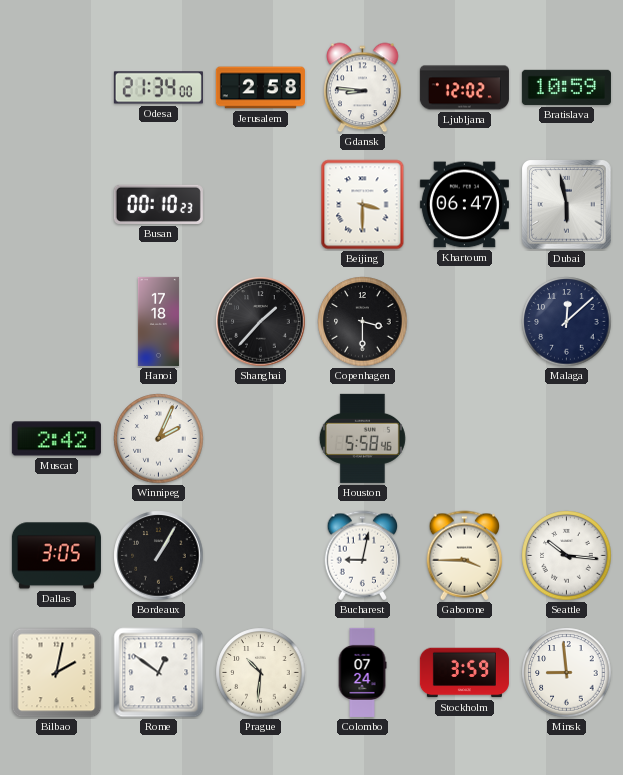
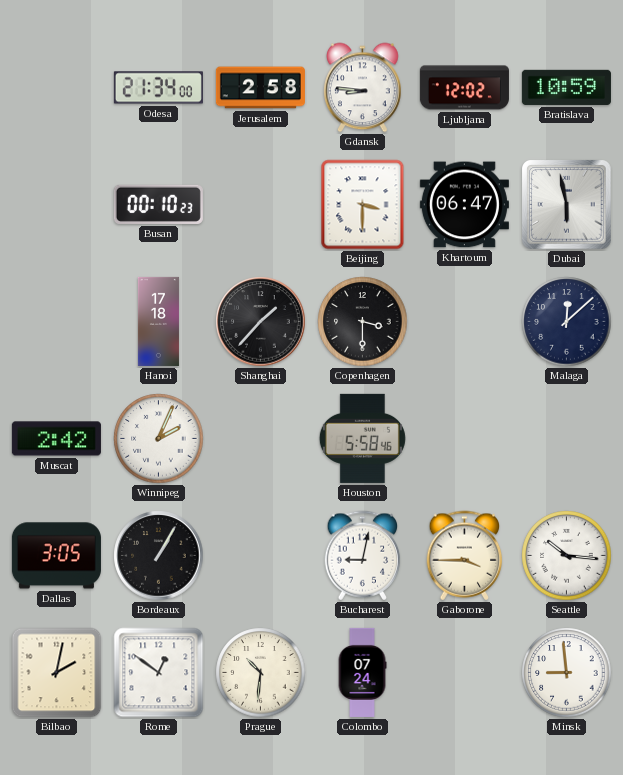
Stockholm: 3:59 -> none
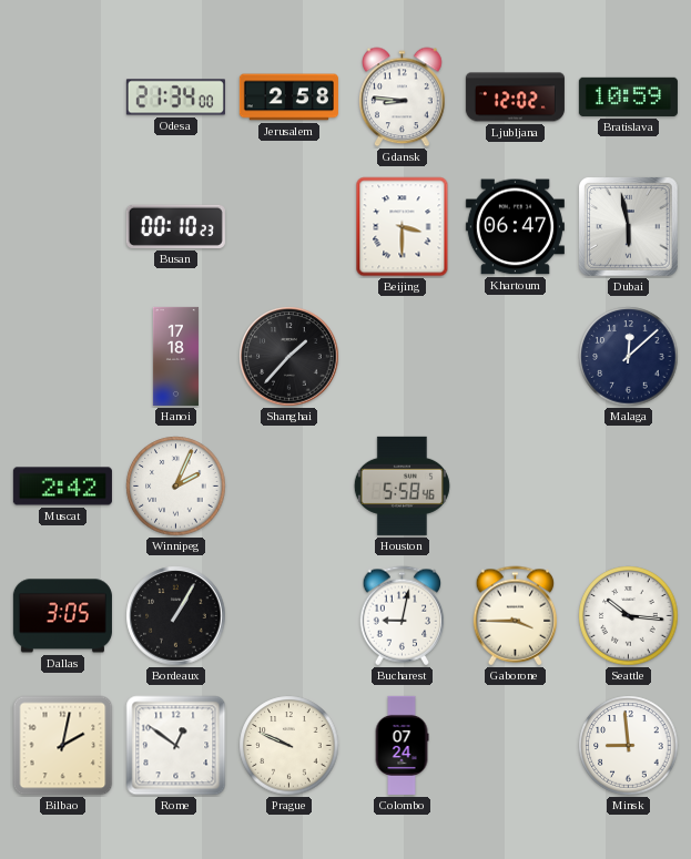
Copenhagen: 3:30 -> none
Prague: 10:31 -> 9:49
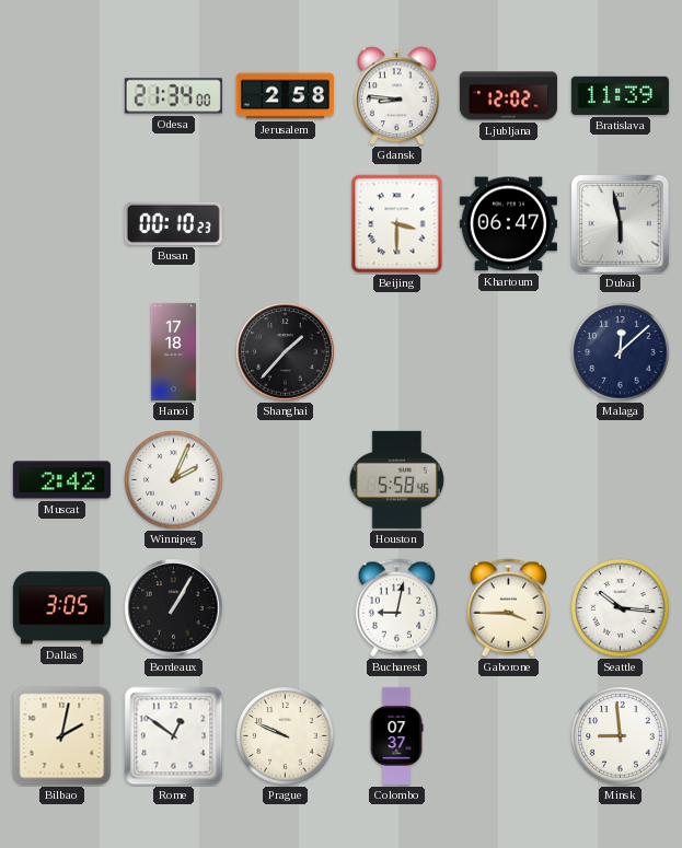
Bratislava: 10:59 -> 11:39
Colombo: 07:24 -> 07:37
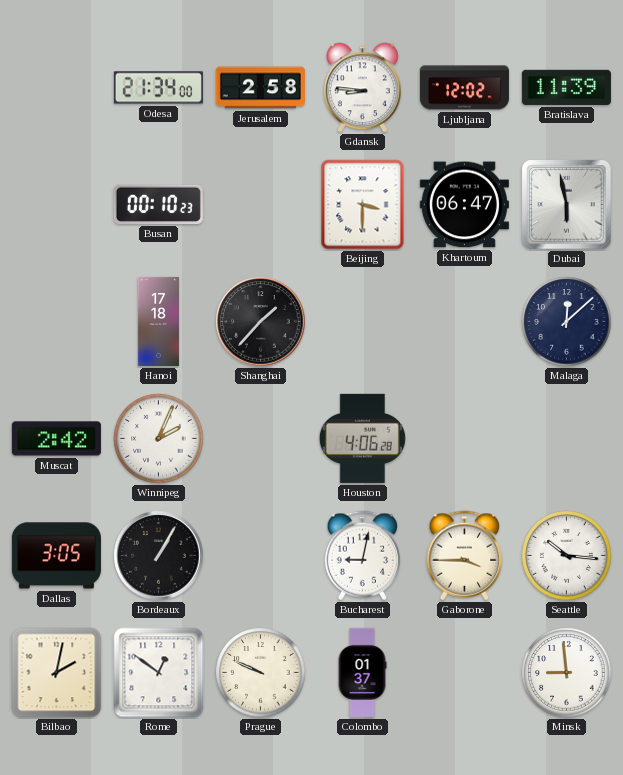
Houston: 5:58 -> 4:06
Colombo: 07:37 -> 01:37
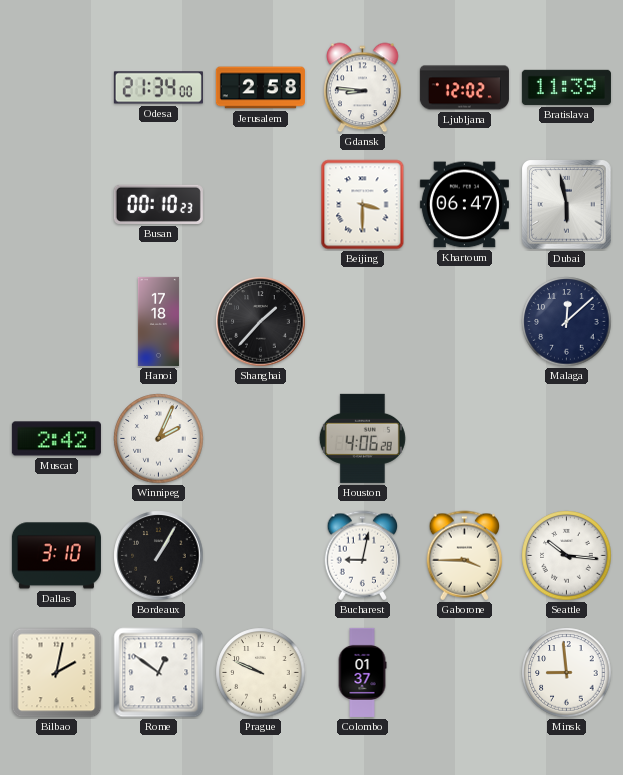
Dallas: 3:05 -> 3:10
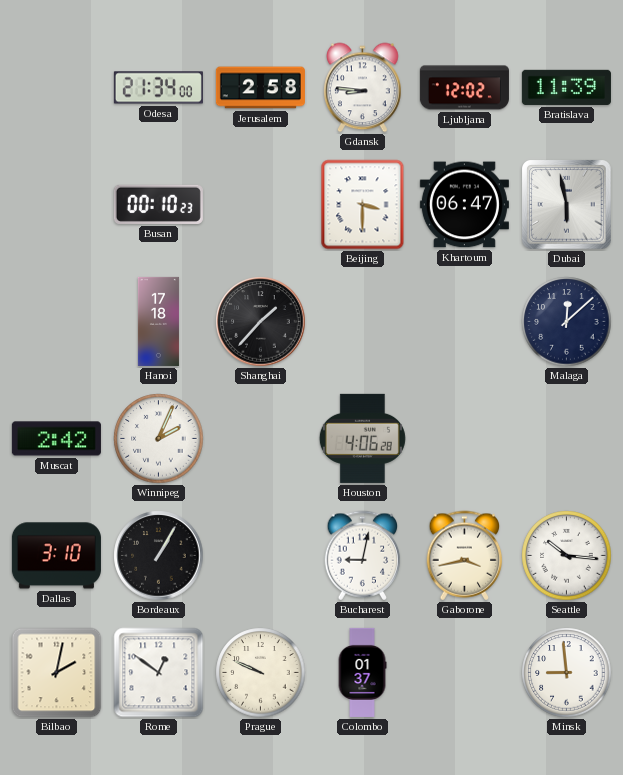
Gaborone: 3:45 -> 3:43
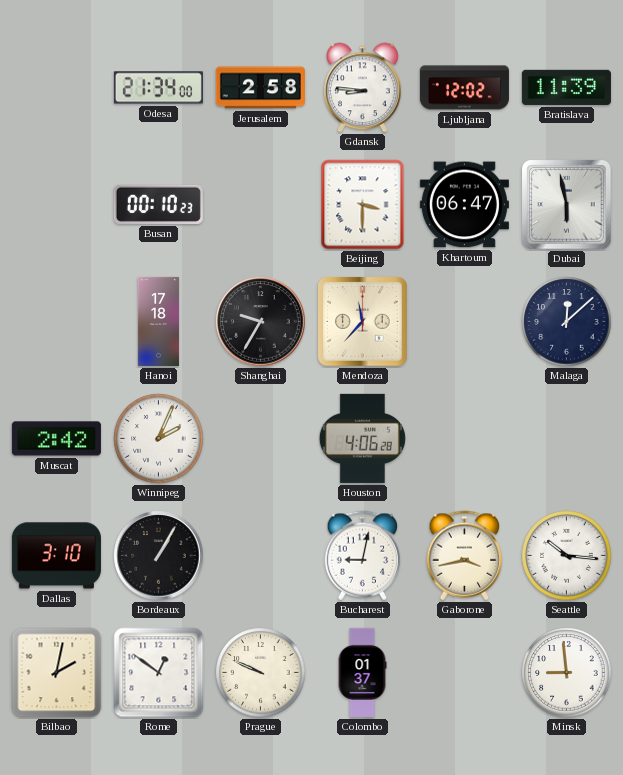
Shanghai: 1:37 -> 9:35
Mendoza: none -> 11:37
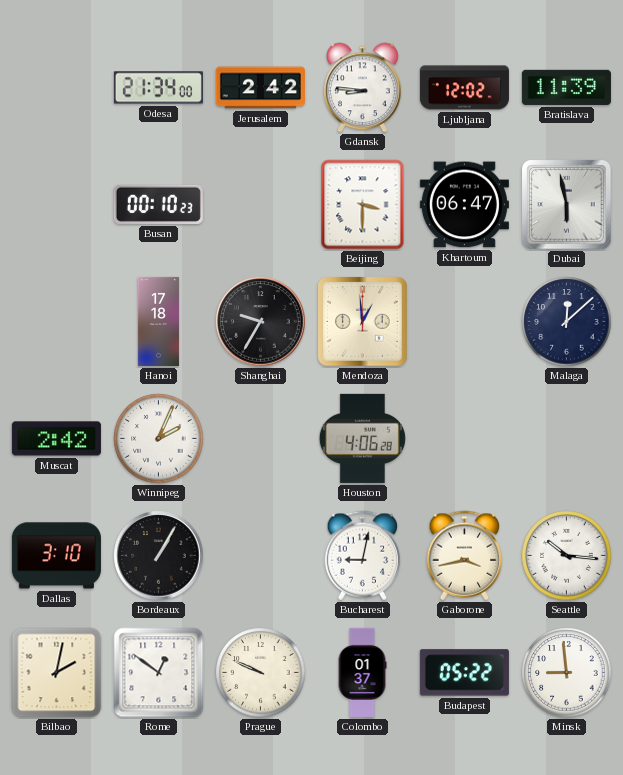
Jerusalem: 2:58 -> 2:42
Mendoza: 11:37 -> 12:59
Budapest: none -> 05:22
